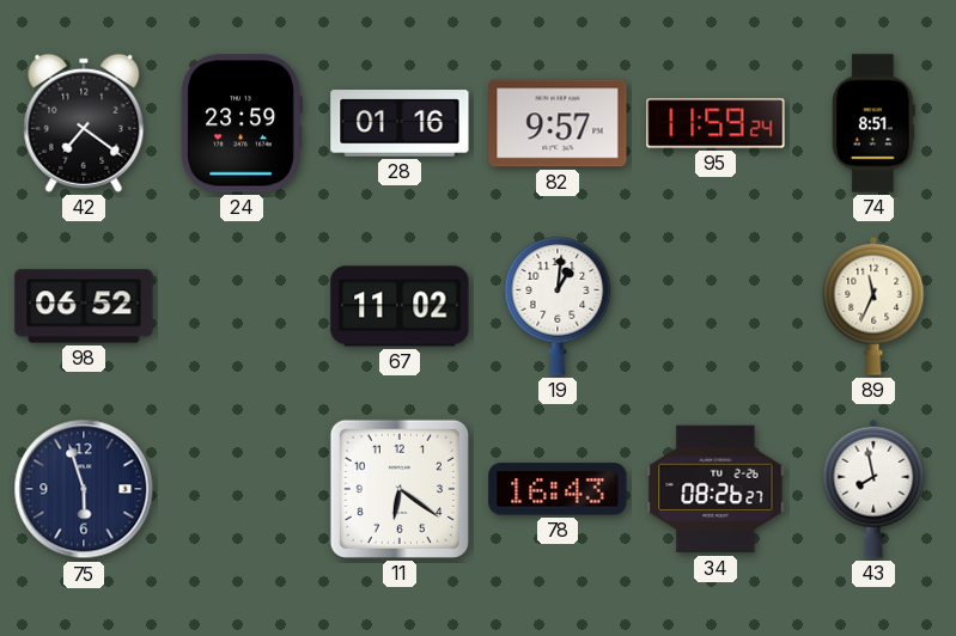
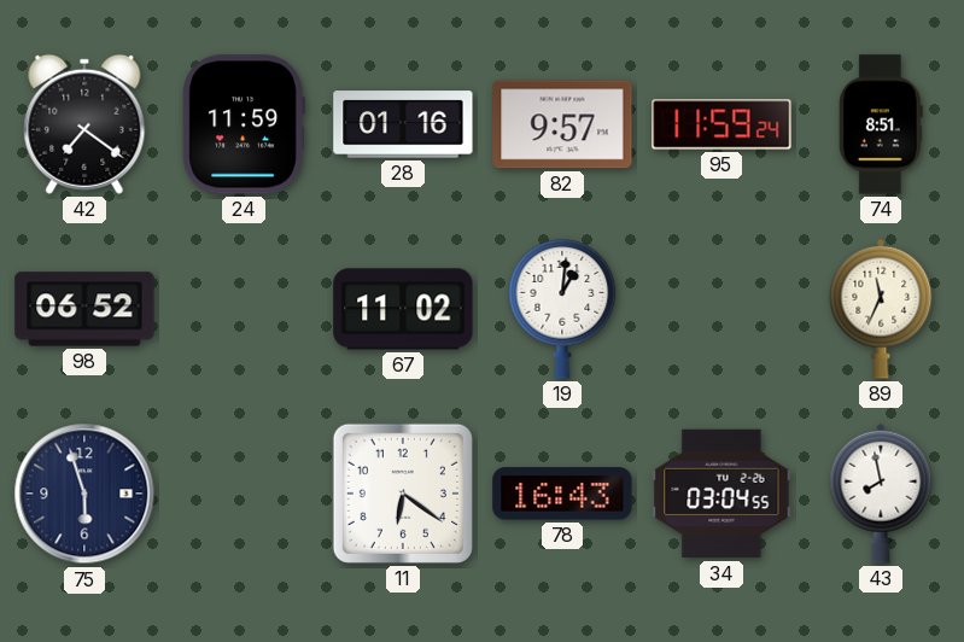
24: 23:59 -> 11:59
34: 08:26 -> 03:04
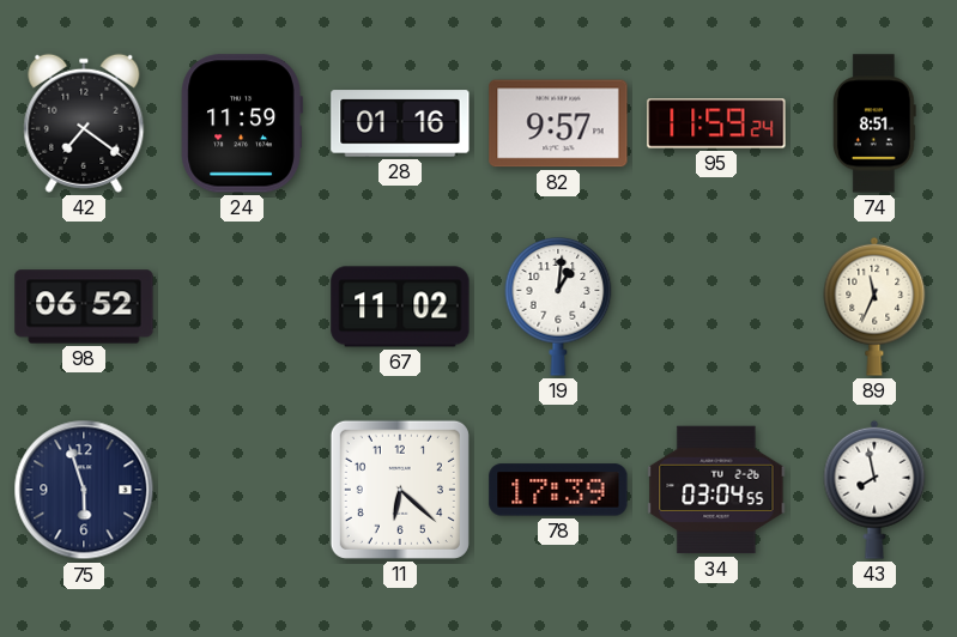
11: 6:21 -> 6:22
78: 16:43 -> 17:39
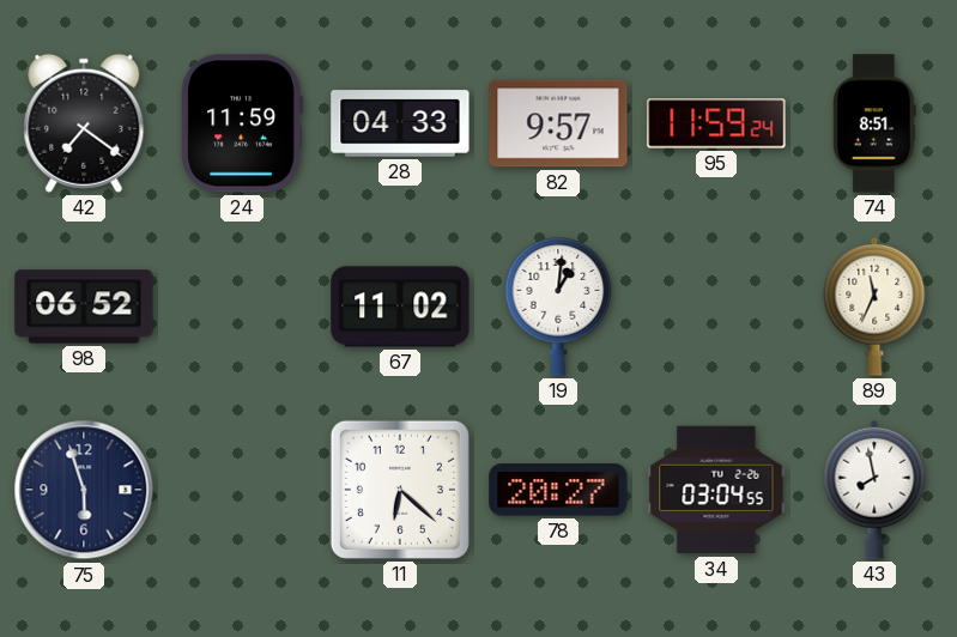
28: 01:16 -> 04:33
78: 17:39 -> 20:27
